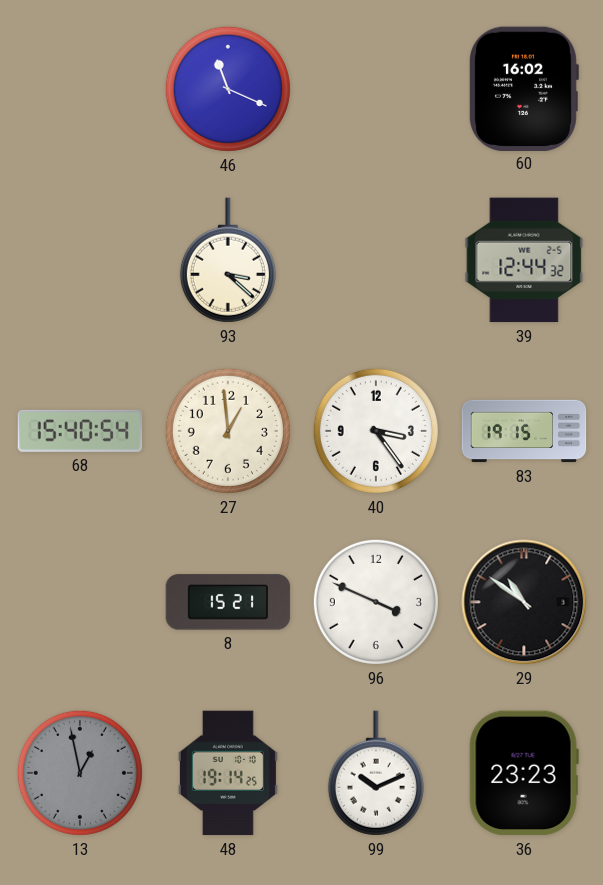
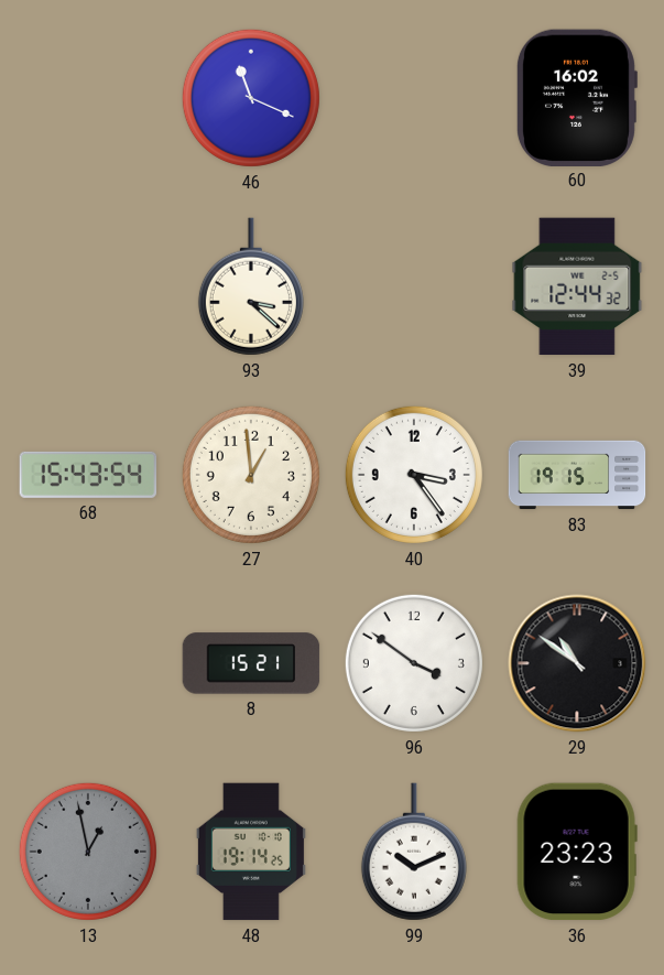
68: 15:40 -> 15:43
96: 3:49 -> 3:51
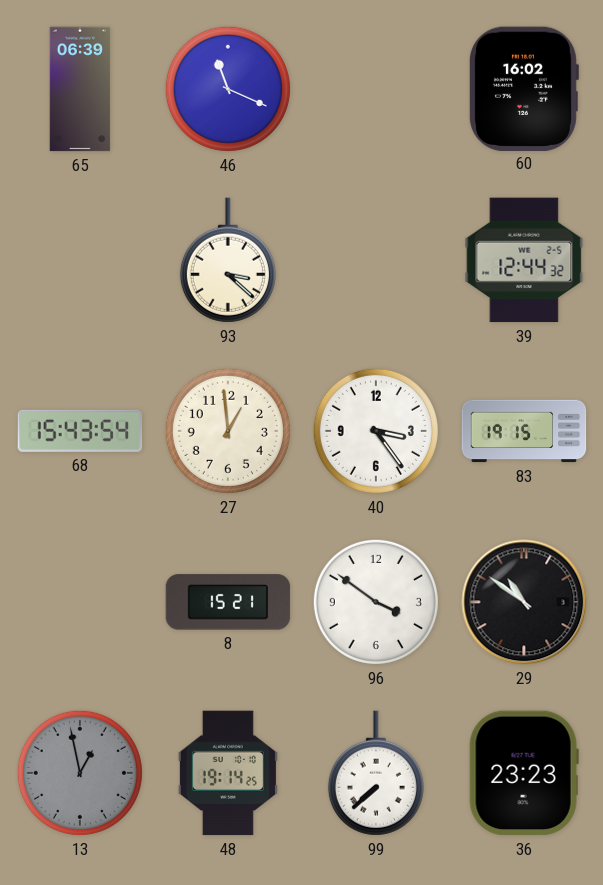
65: none -> 06:39
99: 10:11 -> 7:38
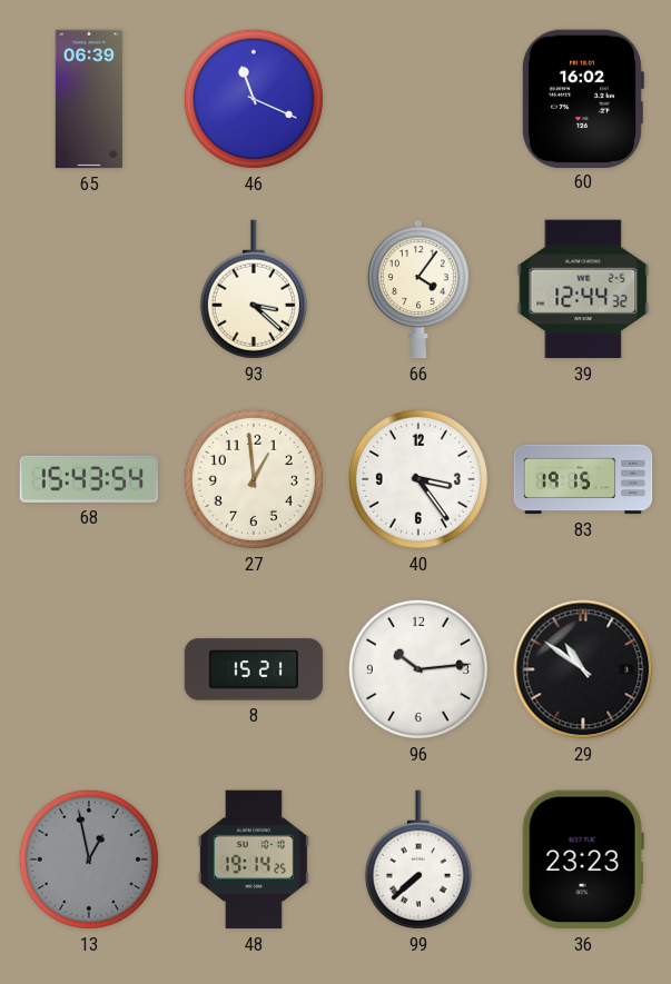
66: none -> 4:06
96: 3:51 -> 10:14
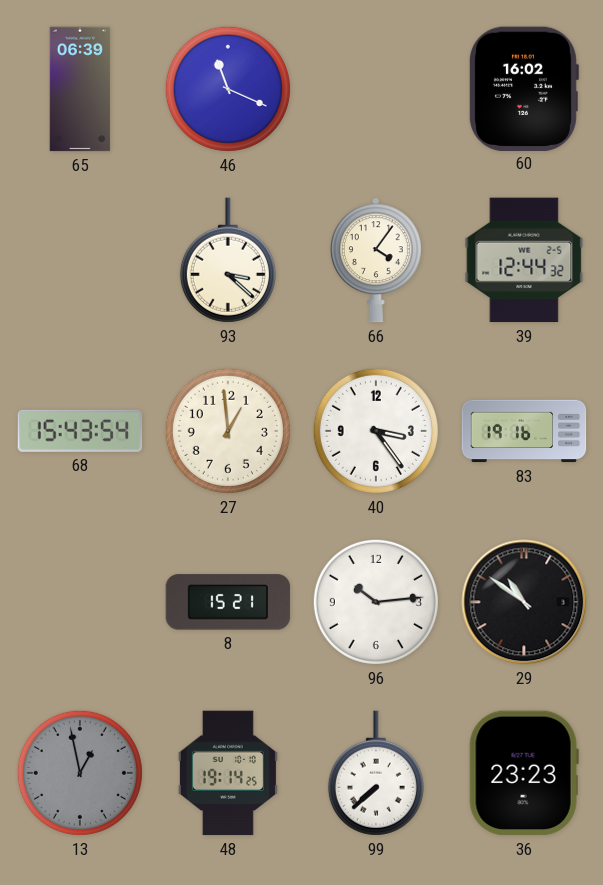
83: 19:15 -> 19:16
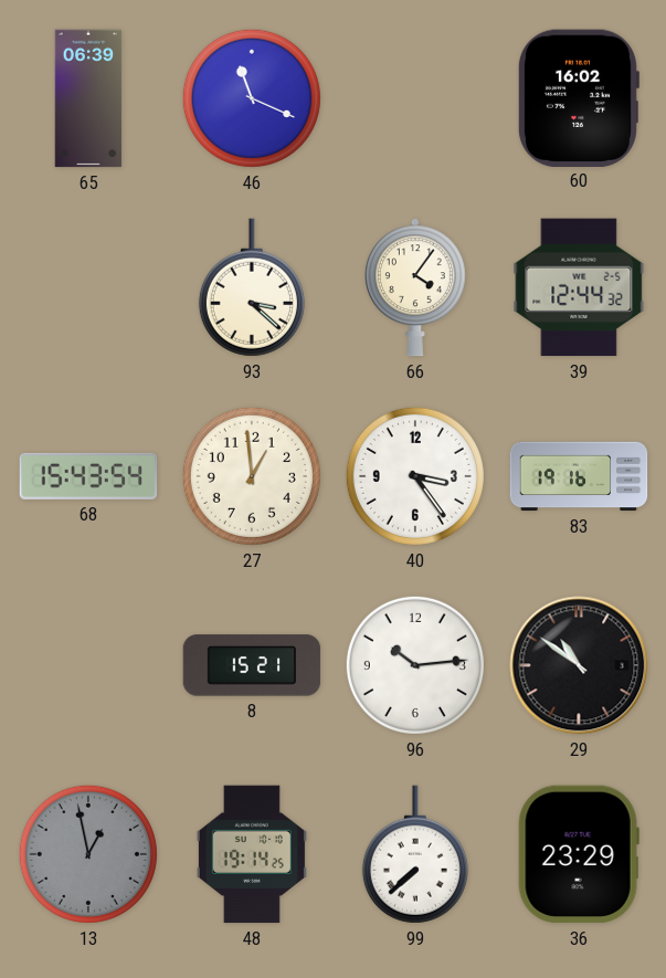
36: 23:23 -> 23:29
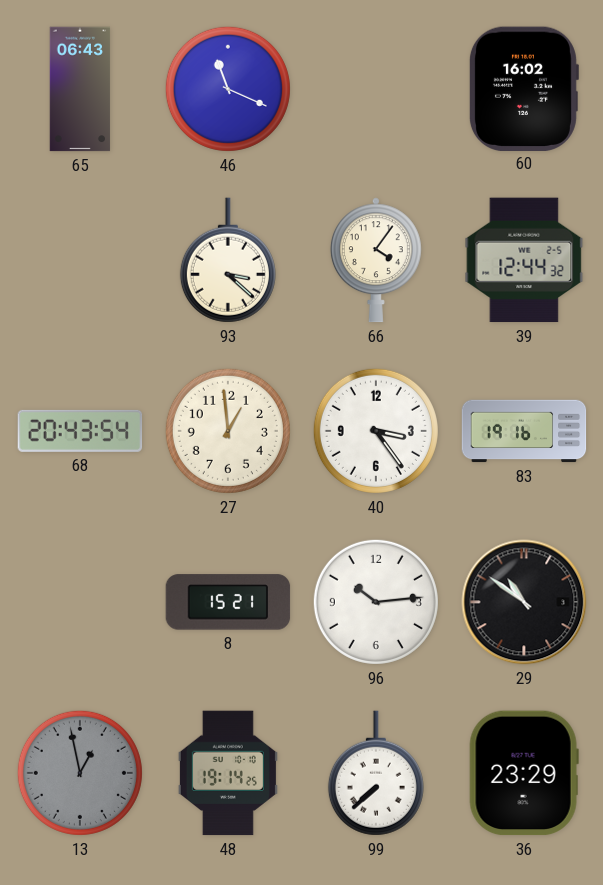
65: 06:39 -> 06:43
68: 15:43 -> 20:43
